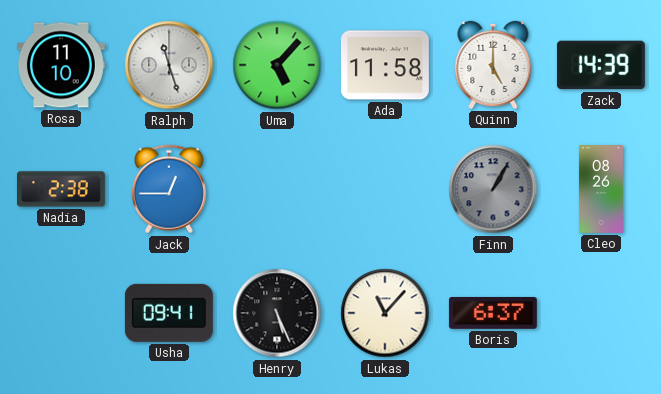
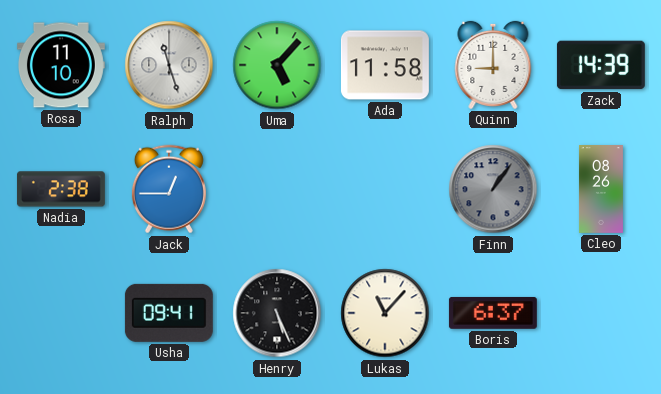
Quinn: 5:00 -> 9:00
Finn: 1:05 -> 1:06
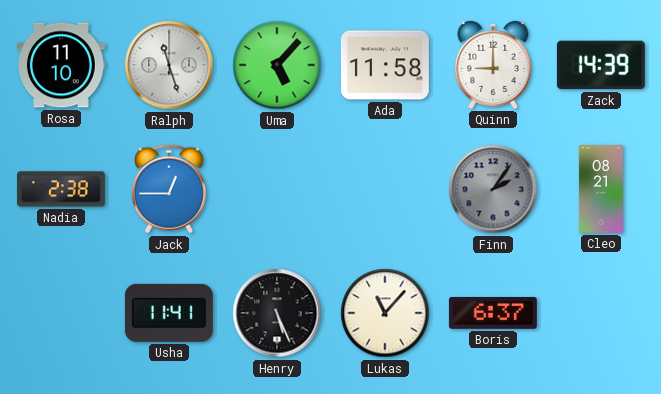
Finn: 1:06 -> 2:06
Cleo: 08:26 -> 08:21
Usha: 09:41 -> 11:41
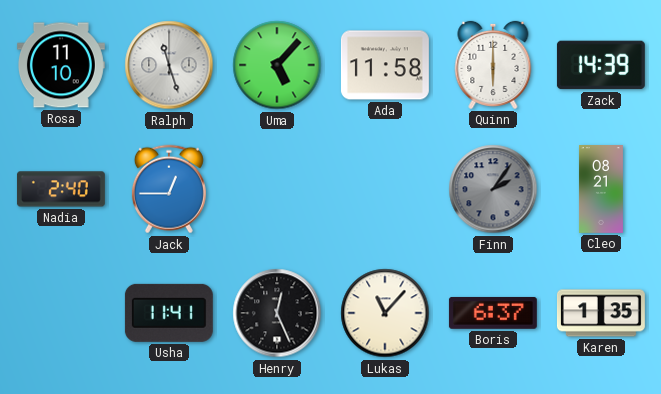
Quinn: 9:00 -> 6:00
Nadia: 2:38 -> 2:40
Henry: 5:26 -> 12:26
Karen: none -> 1:35
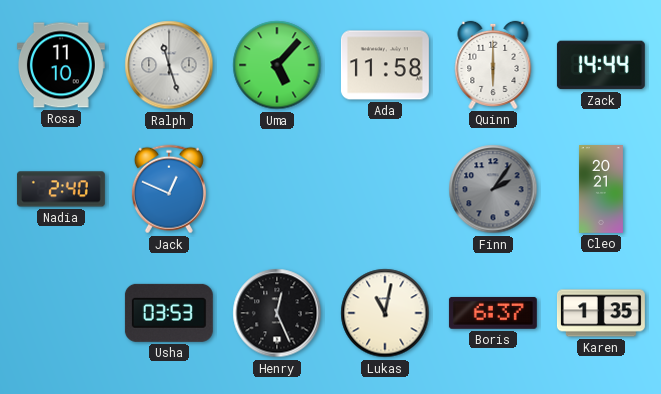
Zack: 14:39 -> 14:44
Jack: 12:45 -> 12:49
Cleo: 08:21 -> 20:21
Usha: 11:41 -> 03:53
Lukas: 11:07 -> 11:02
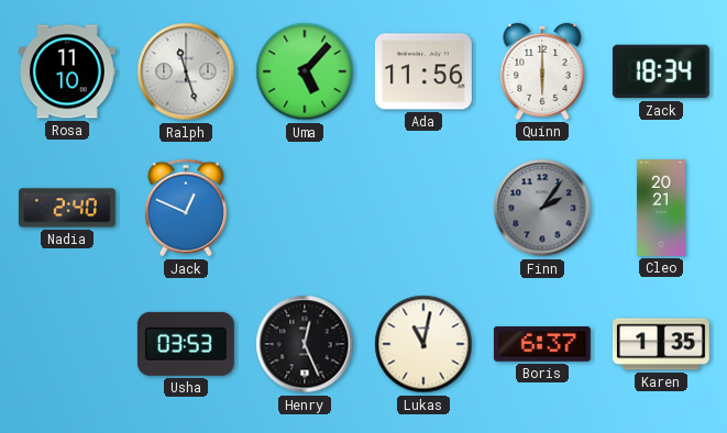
Ada: 11:58 -> 11:56
Zack: 14:44 -> 18:34
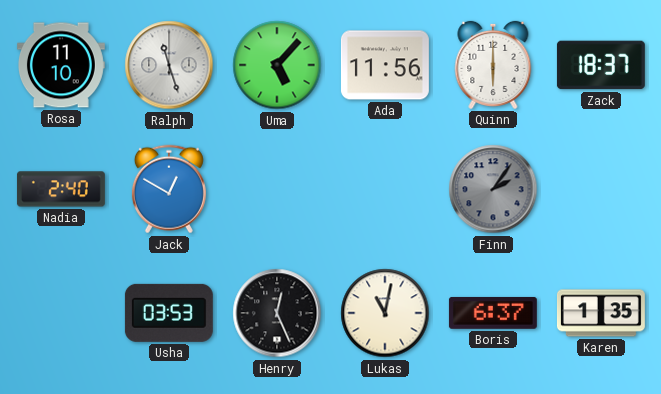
Zack: 18:34 -> 18:37
Jack: 12:49 -> 12:50
Cleo: 20:21 -> none
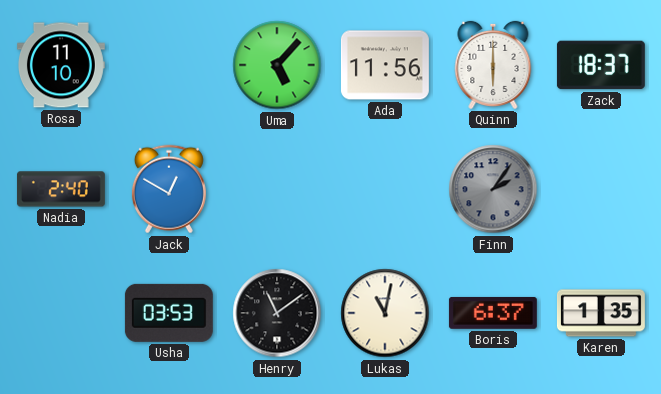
Ralph: 11:27 -> none
Henry: 12:26 -> 11:09
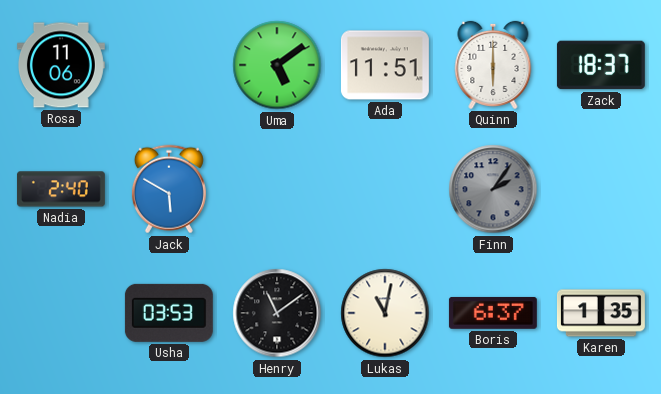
Rosa: 11:10 -> 11:06
Uma: 5:07 -> 5:09
Ada: 11:56 -> 11:51
Jack: 12:50 -> 5:50
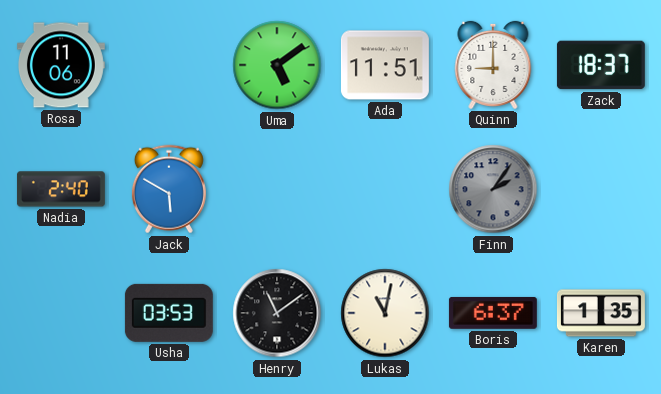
Quinn: 6:00 -> 9:00
